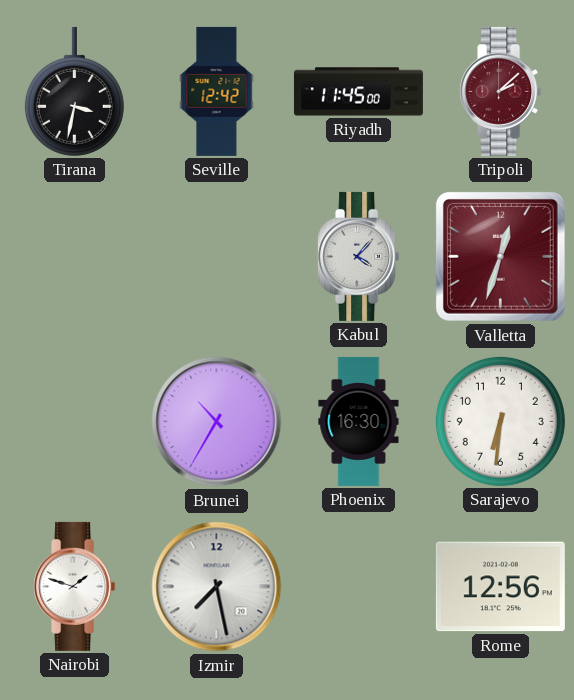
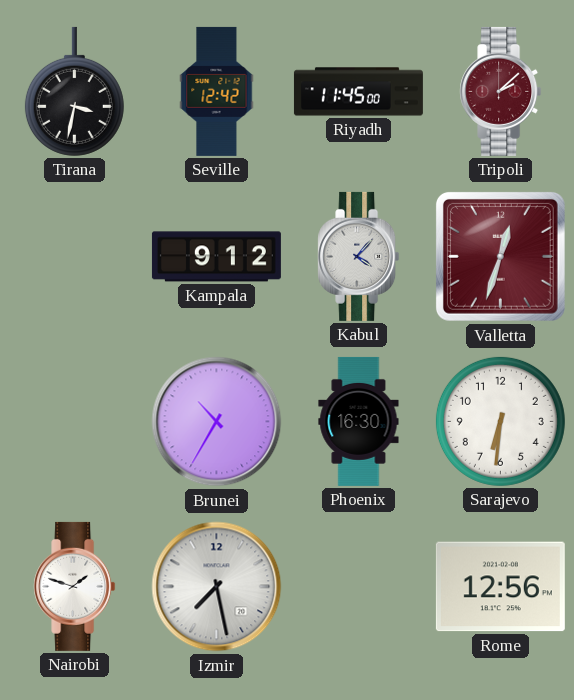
Kampala: none -> 9:12
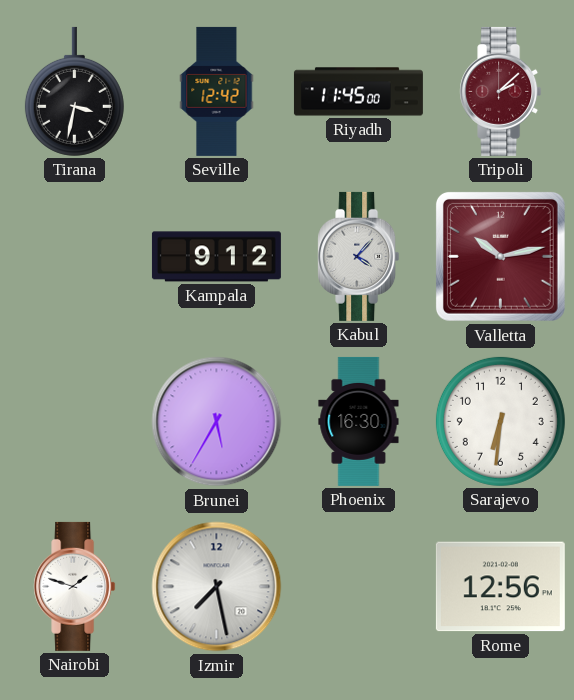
Valletta: 12:33 -> 10:13
Brunei: 10:35 -> 5:35
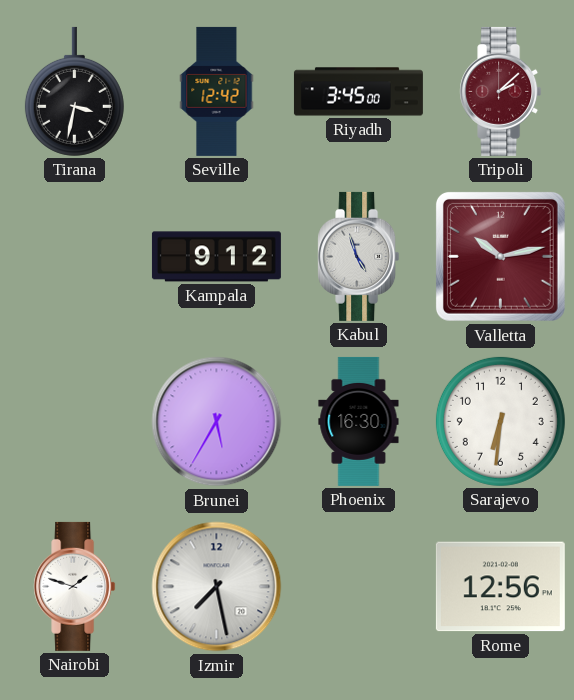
Riyadh: 11:45 -> 3:45
Kabul: 4:07 -> 4:57
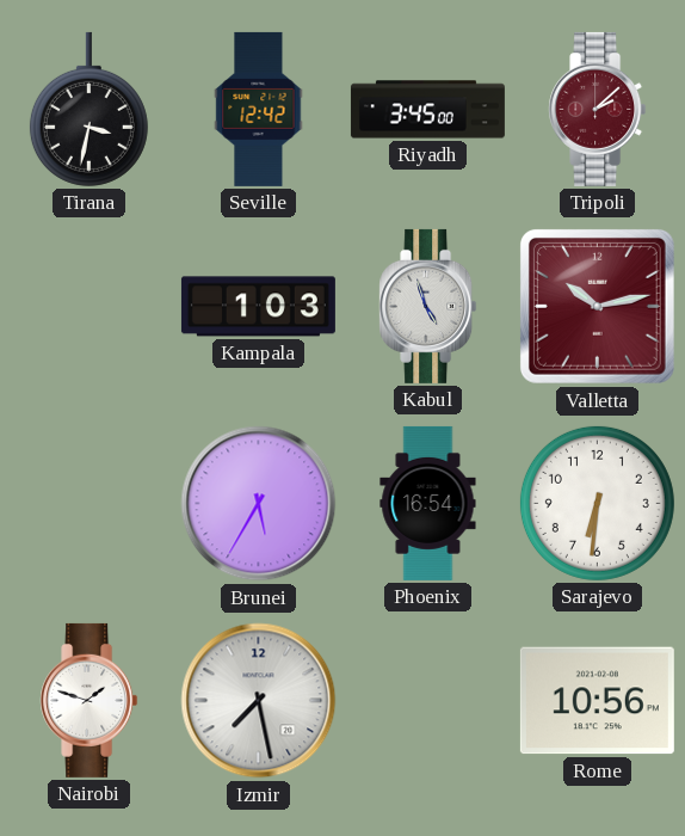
Kampala: 9:12 -> 1:03
Phoenix: 16:30 -> 16:54
Rome: 12:56 -> 10:56
